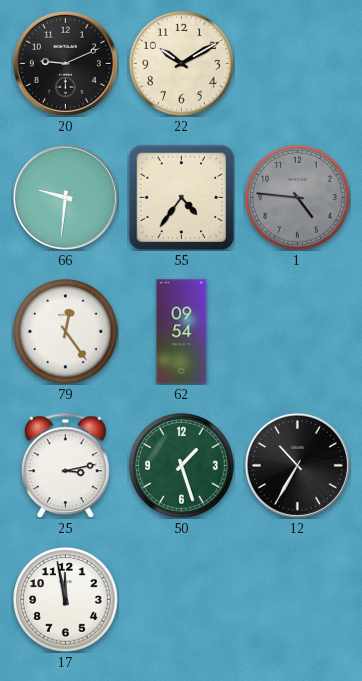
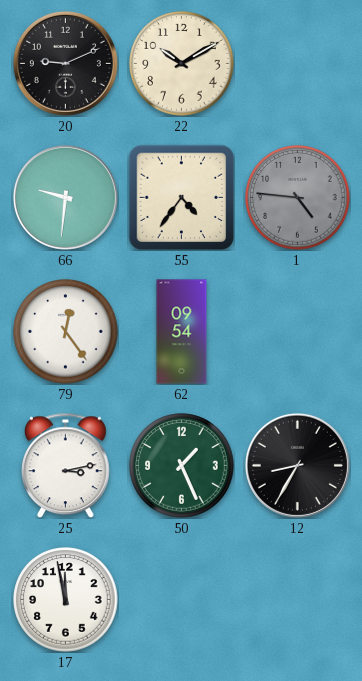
50: 1:27 -> 1:26
12: 10:35 -> 8:35
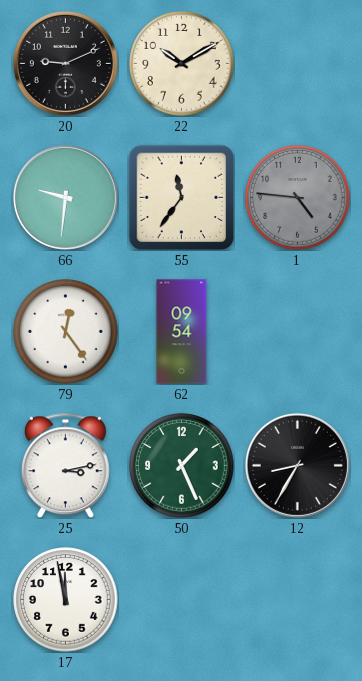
55: 4:36 -> 11:36
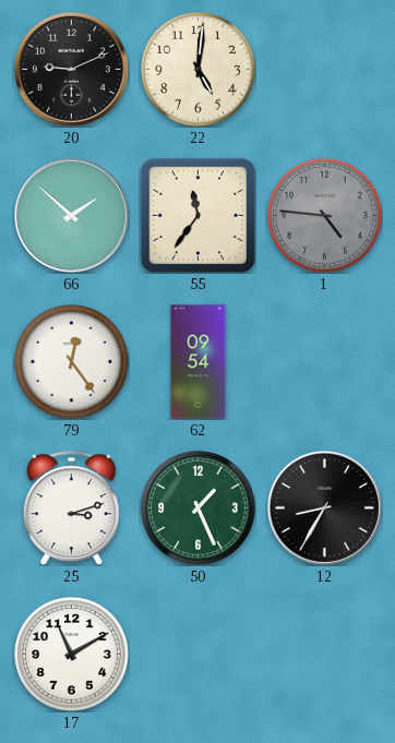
22: 10:10 -> 5:01
66: 9:31 -> 1:52
25: 3:13 -> 3:12
17: 11:58 -> 11:10
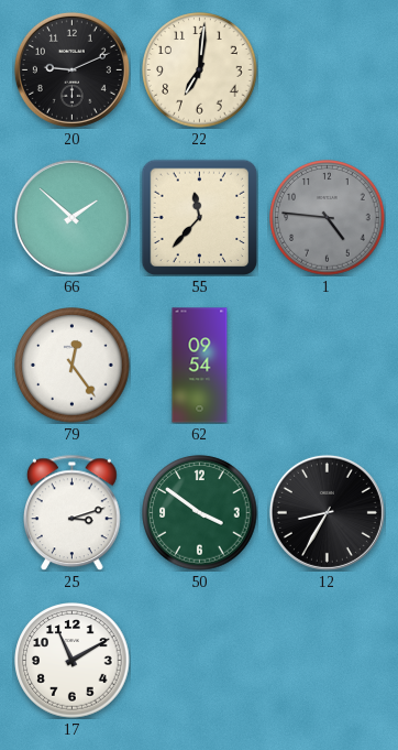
22: 5:01 -> 7:01
55: 11:36 -> 11:37
50: 1:26 -> 3:51
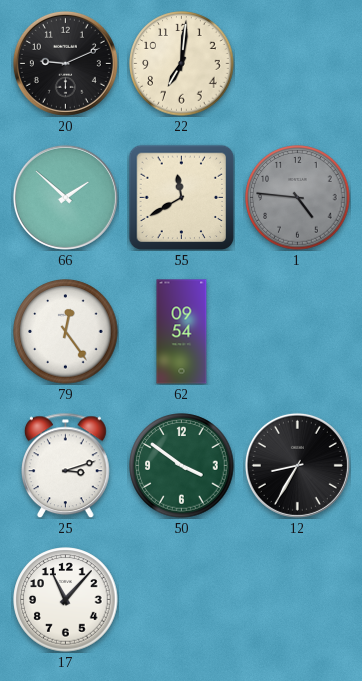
55: 11:37 -> 11:40
17: 11:10 -> 11:07
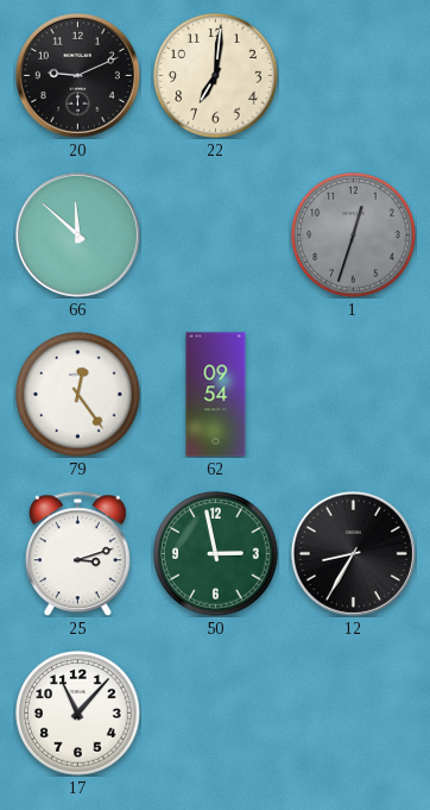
66: 1:52 -> 11:52
55: 11:40 -> none
1: 4:46 -> 12:33
50: 3:51 -> 2:58
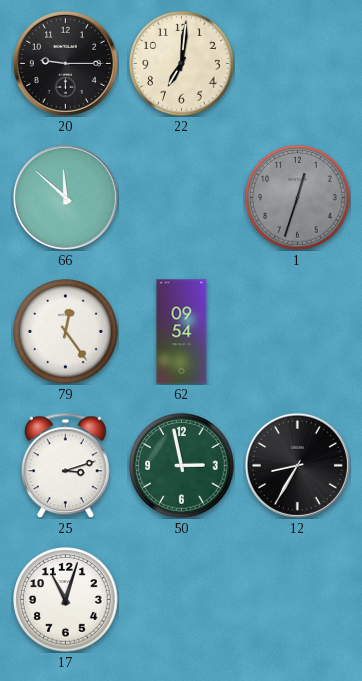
20: 9:11 -> 9:15
17: 11:07 -> 11:03
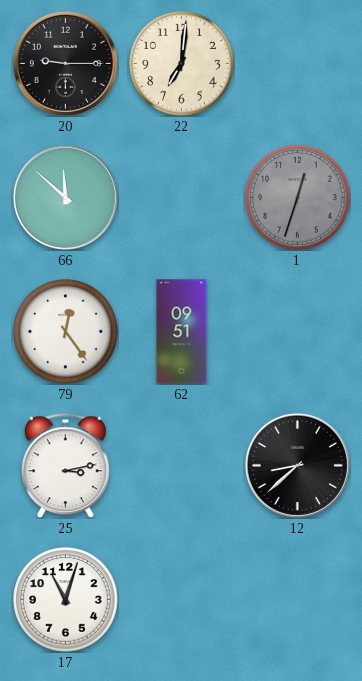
62: 09:54 -> 09:51
25: 3:12 -> 3:13
50: 2:58 -> none
12: 8:35 -> 8:38
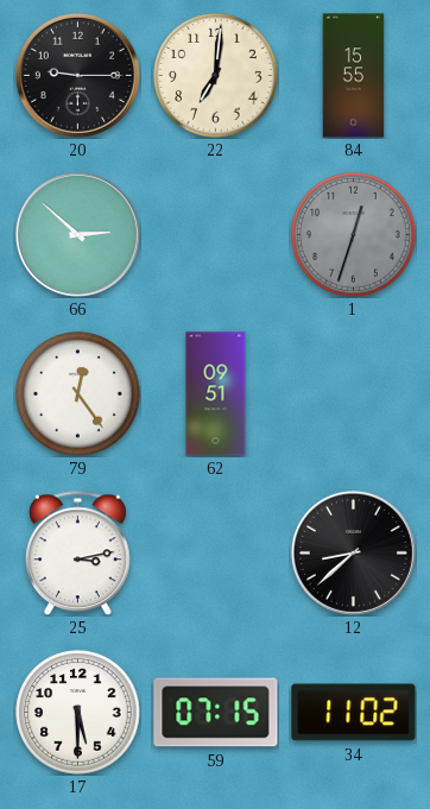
84: none -> 15:55
66: 11:52 -> 2:52
17: 11:03 -> 5:30
59: none -> 07:15
34: none -> 11:02
